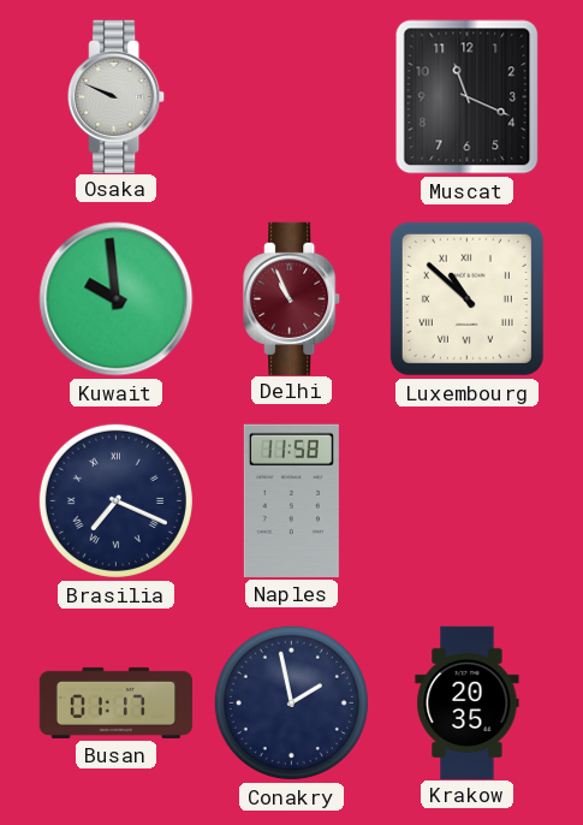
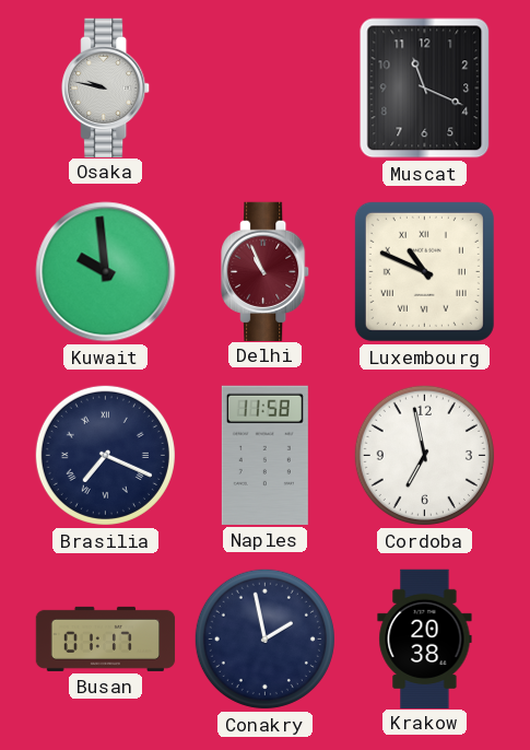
Osaka: 9:49 -> 9:47
Luxembourg: 10:52 -> 10:49
Cordoba: none -> 6:58
Krakow: 20:35 -> 20:38
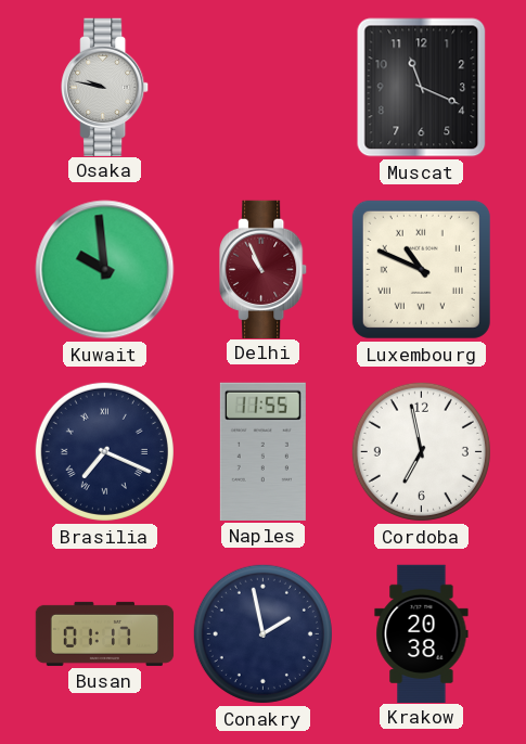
Naples: 11:58 -> 11:55
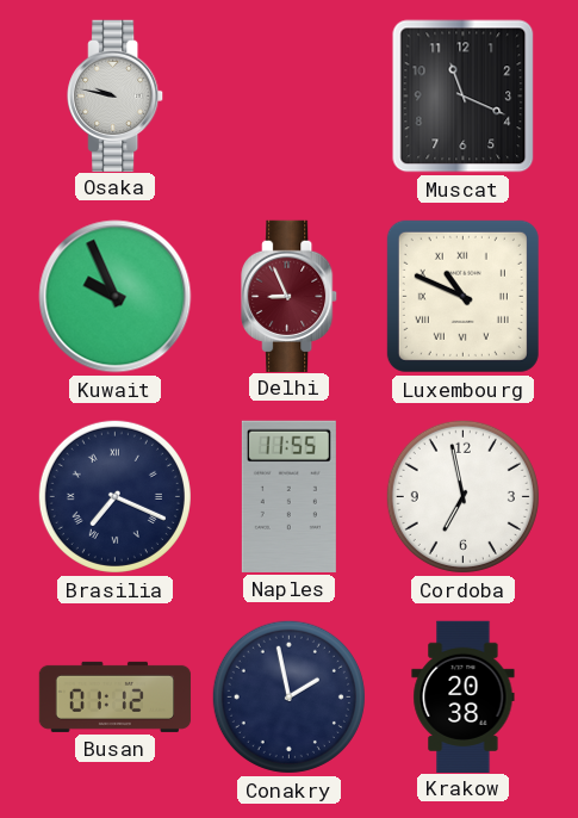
Kuwait: 9:59 -> 9:56
Delhi: 10:56 -> 8:56
Busan: 01:17 -> 01:12
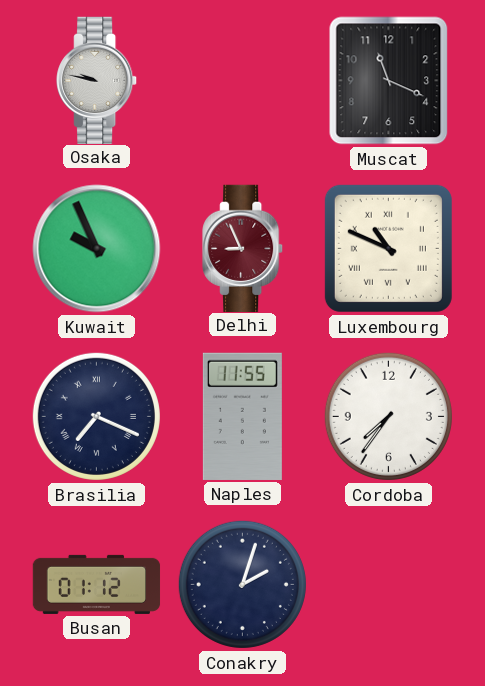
Cordoba: 6:58 -> 7:36
Conakry: 1:58 -> 2:03
Krakow: 20:38 -> none
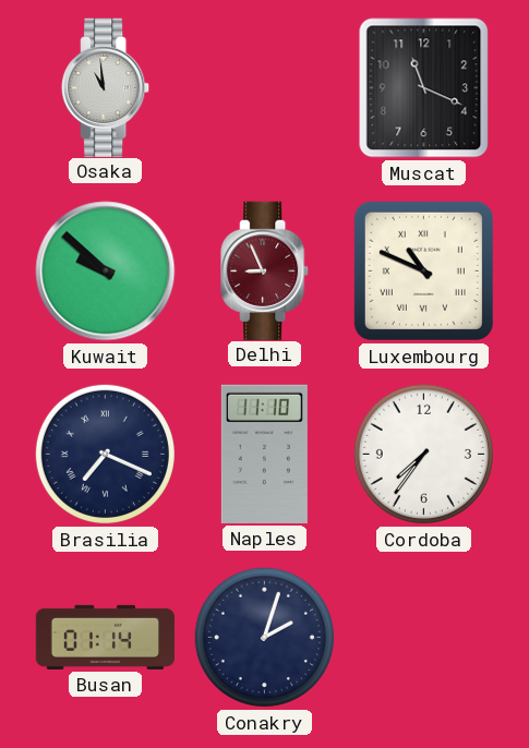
Osaka: 9:47 -> 10:59
Kuwait: 9:56 -> 9:52
Naples: 11:55 -> 11:10
Busan: 01:12 -> 01:14
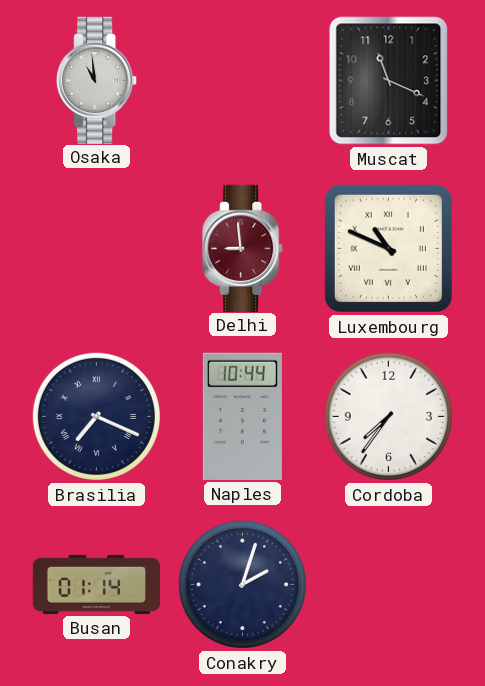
Kuwait: 9:52 -> none
Delhi: 8:56 -> 8:59
Naples: 11:10 -> 10:44
